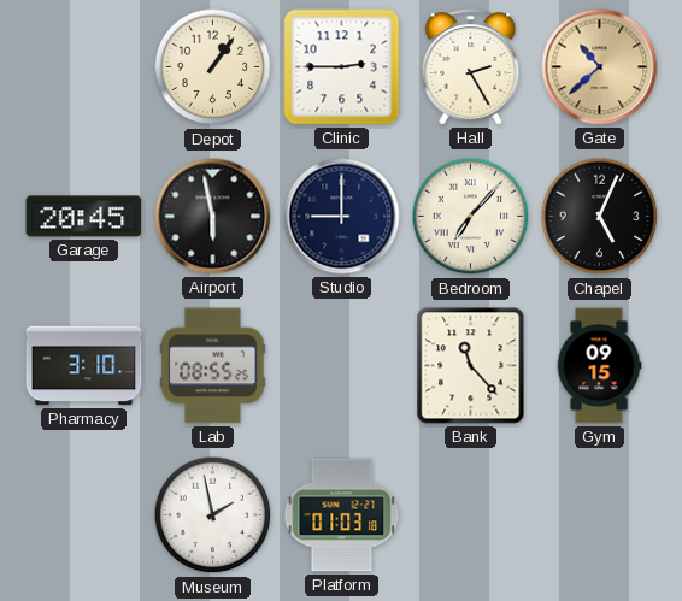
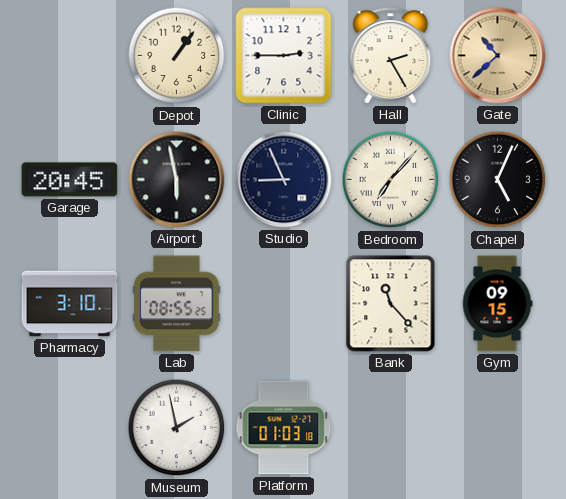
Studio: 9:00 -> 8:56
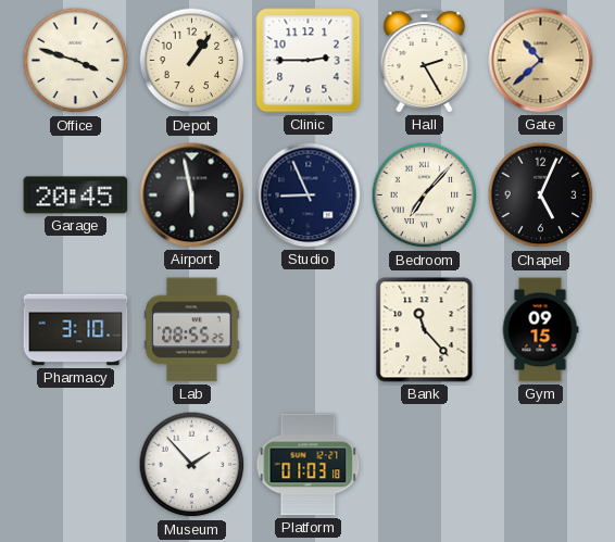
Office: none -> 3:48
Museum: 1:58 -> 1:53
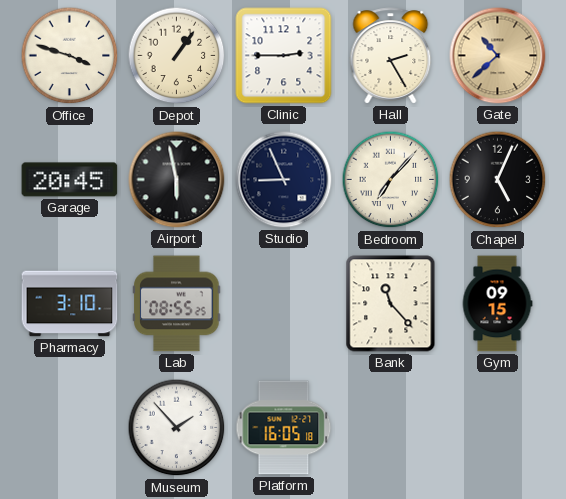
Platform: 01:03 -> 16:05
